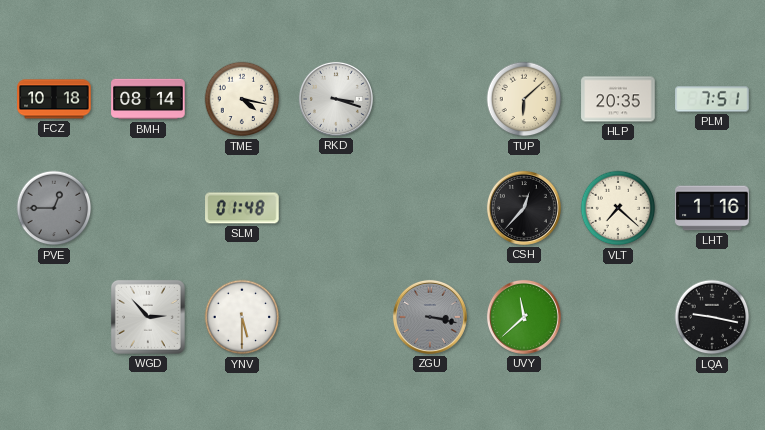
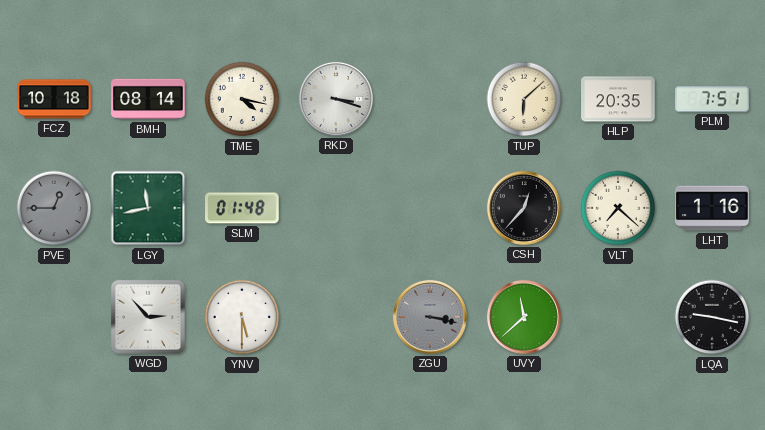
LGY: none -> 11:43
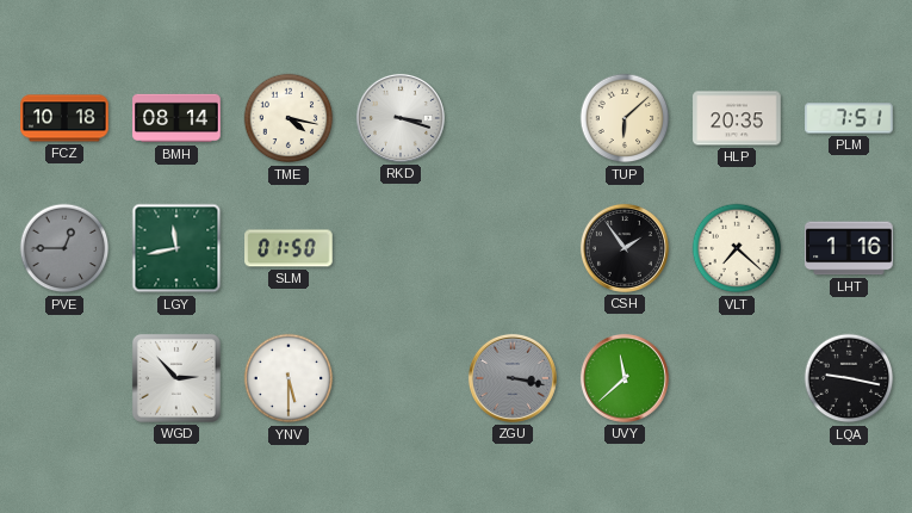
SLM: 01:48 -> 01:50
CSH: 12:37 -> 1:54
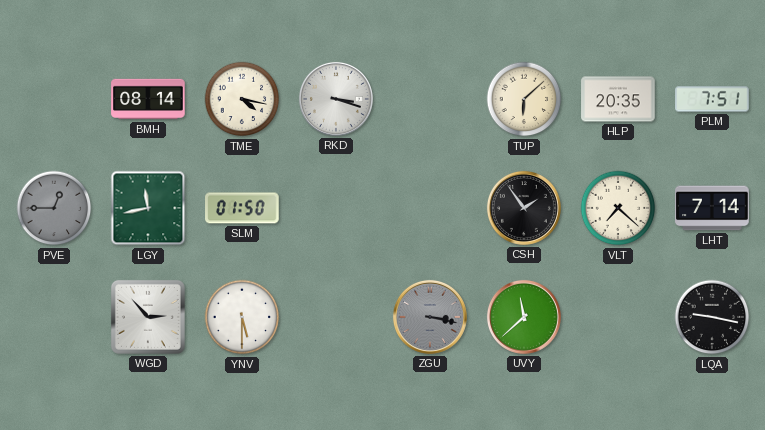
FCZ: 10:18 -> none
LHT: 1:16 -> 7:14
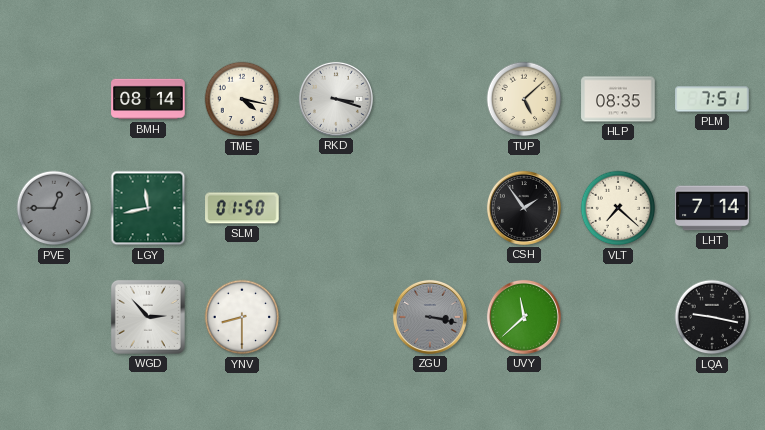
TUP: 6:08 -> 5:08
HLP: 20:35 -> 08:35
YNV: 5:30 -> 8:30
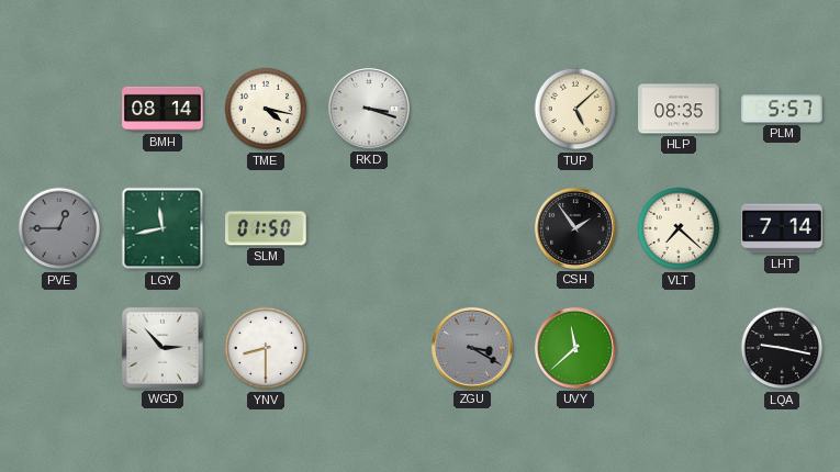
PLM: 7:51 -> 5:57
ZGU: 3:17 -> 3:20
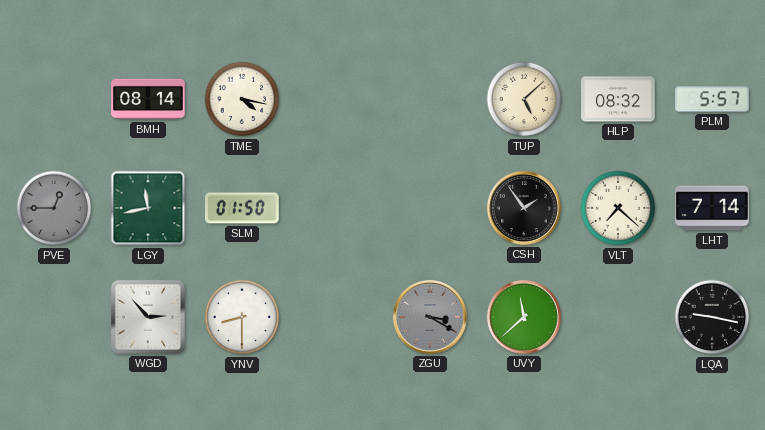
RKD: 3:18 -> none
HLP: 08:35 -> 08:32
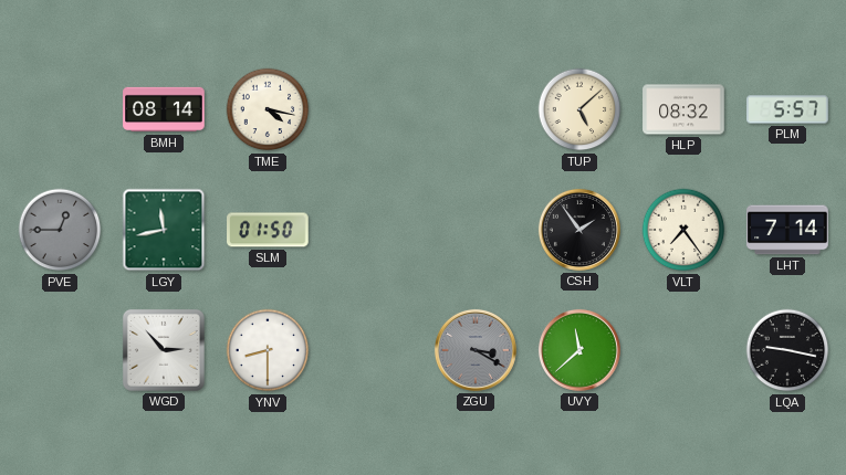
VLT: 7:22 -> 7:24
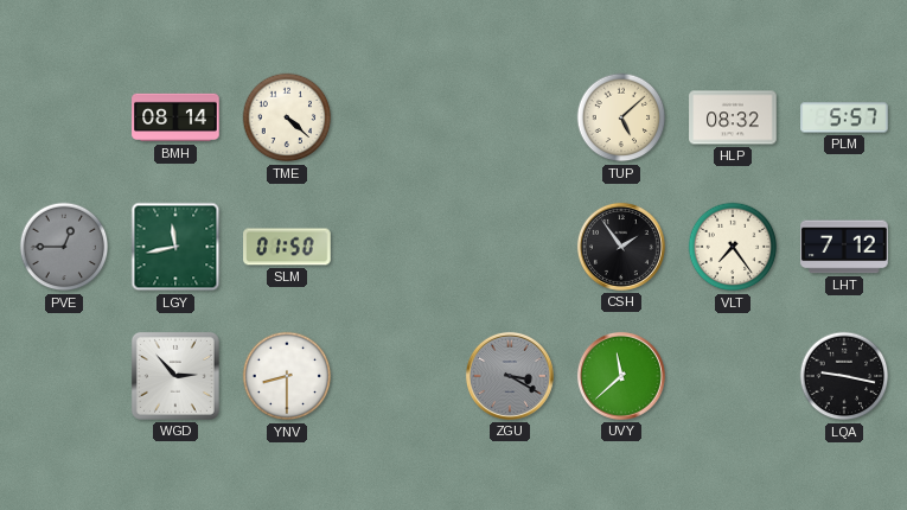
TME: 4:17 -> 4:22
LHT: 7:14 -> 7:12
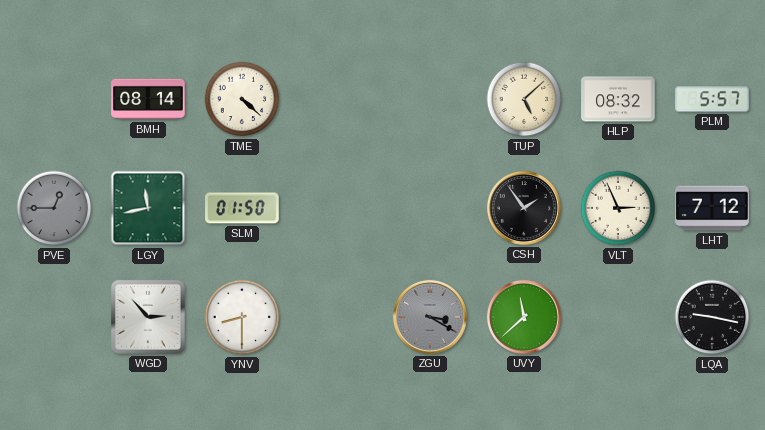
VLT: 7:24 -> 2:56
